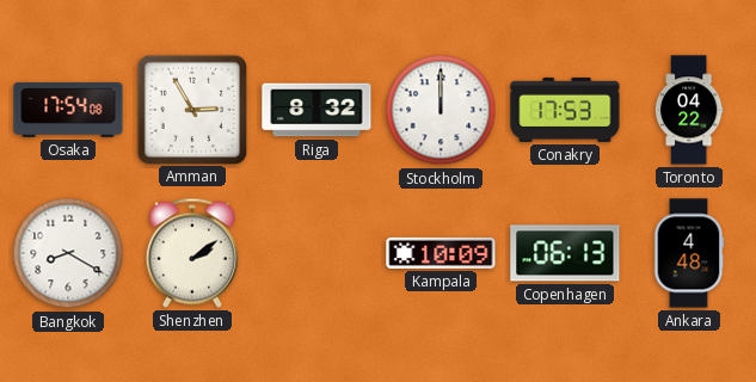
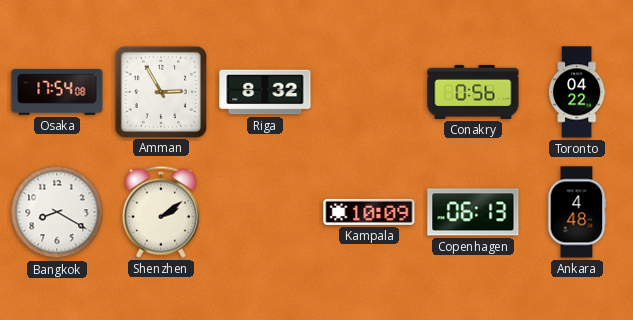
Stockholm: 12:00 -> none
Conakry: 17:53 -> 0:56
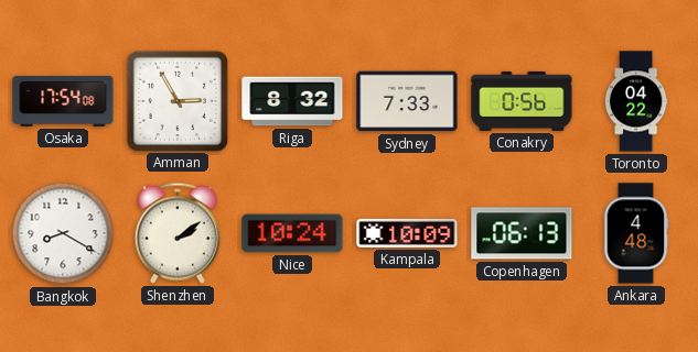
Sydney: none -> 7:33
Nice: none -> 10:24
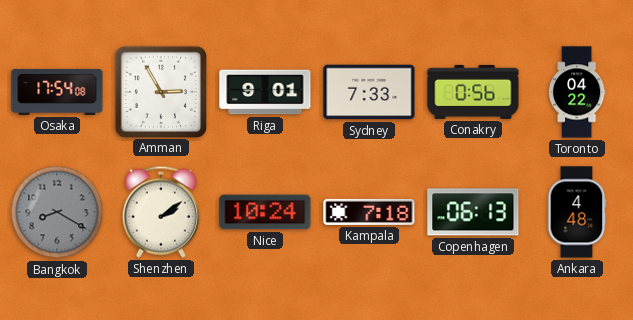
Riga: 8:32 -> 9:01
Bangkok dial: white -> grey
Kampala: 10:09 -> 7:18
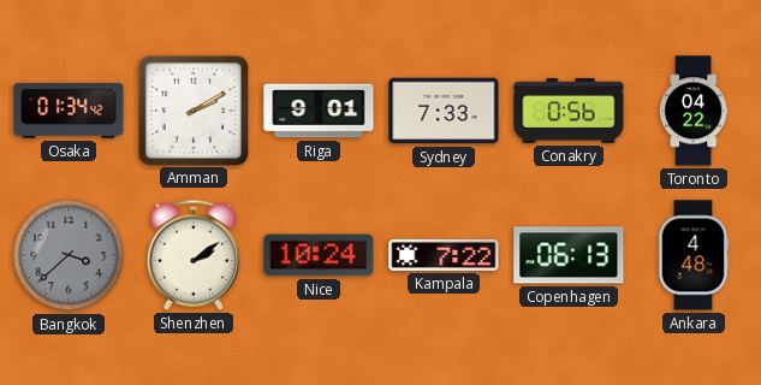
Osaka: 17:54 -> 01:34
Amman: 2:55 -> 2:10
Bangkok: 8:20 -> 3:38
Kampala: 7:18 -> 7:22
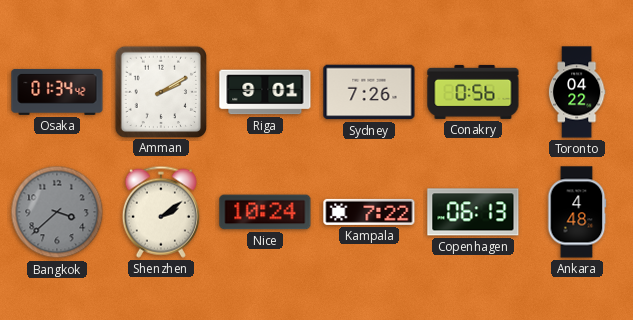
Sydney: 7:33 -> 7:26
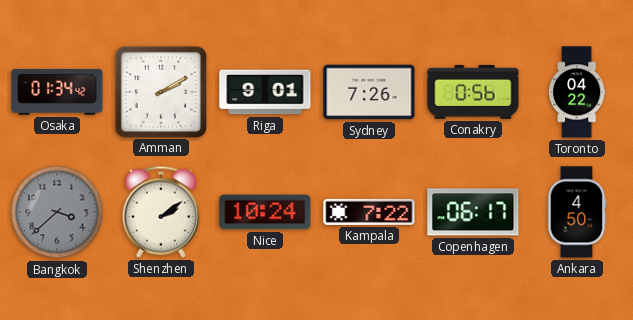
Copenhagen: 06:13 -> 06:17
Ankara: 4:48 -> 4:50
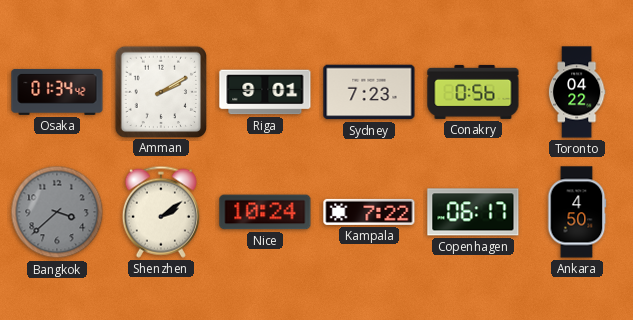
Sydney: 7:26 -> 7:23
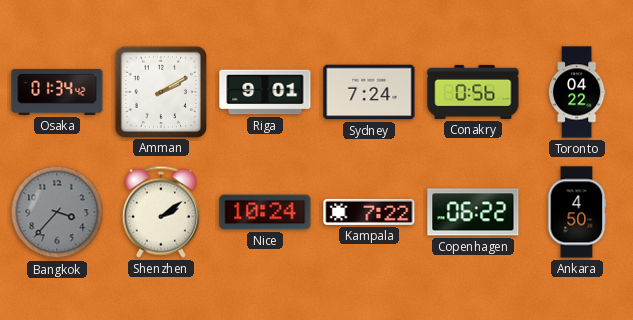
Sydney: 7:23 -> 7:24
Bangkok: 3:38 -> 3:37
Copenhagen: 06:17 -> 06:22
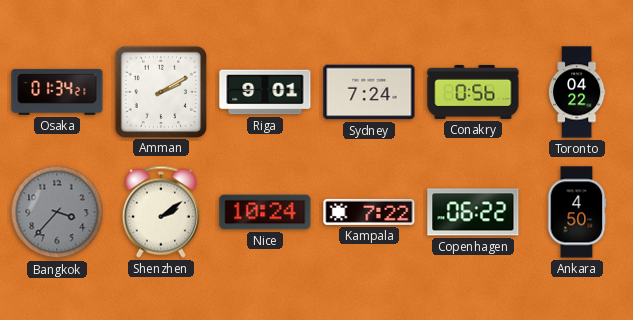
Osaka: 01:34:42 -> 01:34:21
